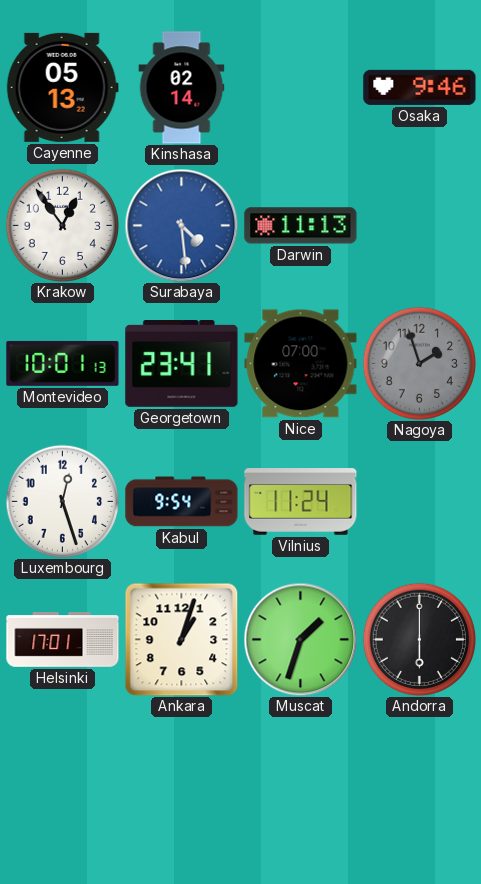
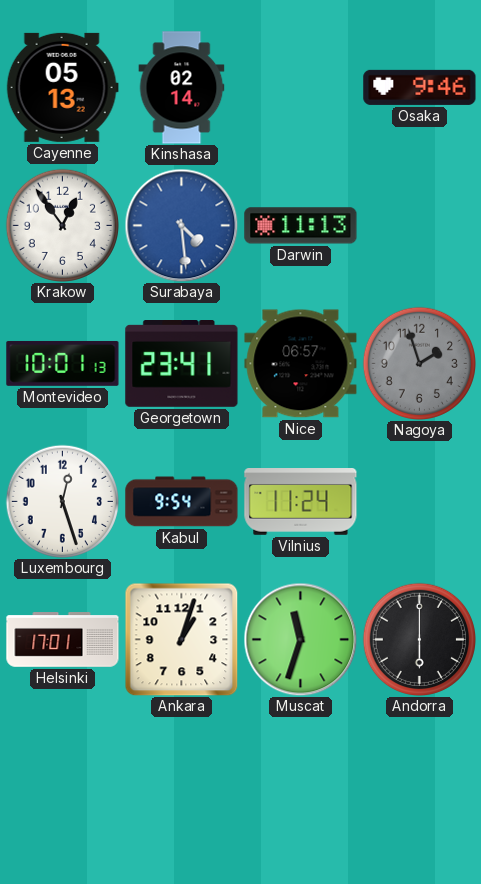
Nice: 07:00 -> 06:57
Muscat: 1:33 -> 11:33
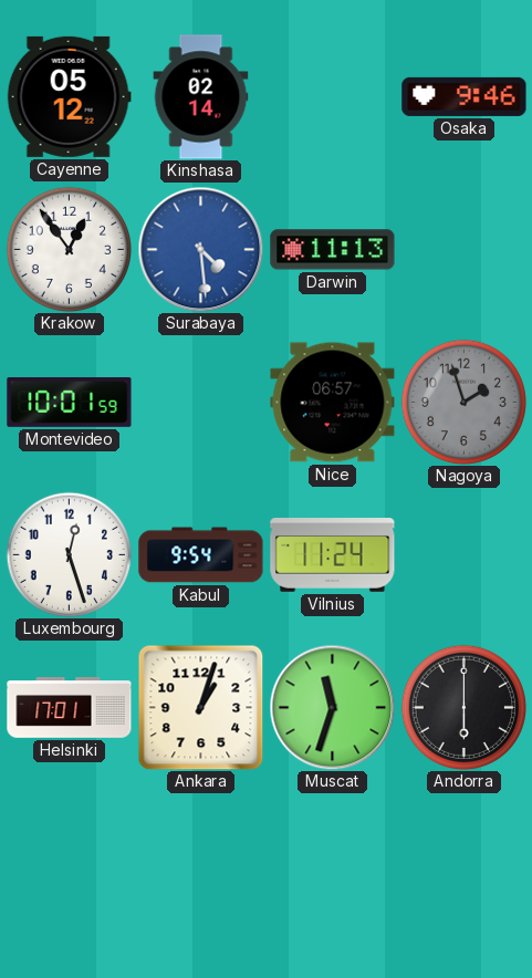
Cayenne: 05:13 -> 05:12
Montevideo: 10:01:13 -> 10:01:59
Georgetown: 23:41 -> none
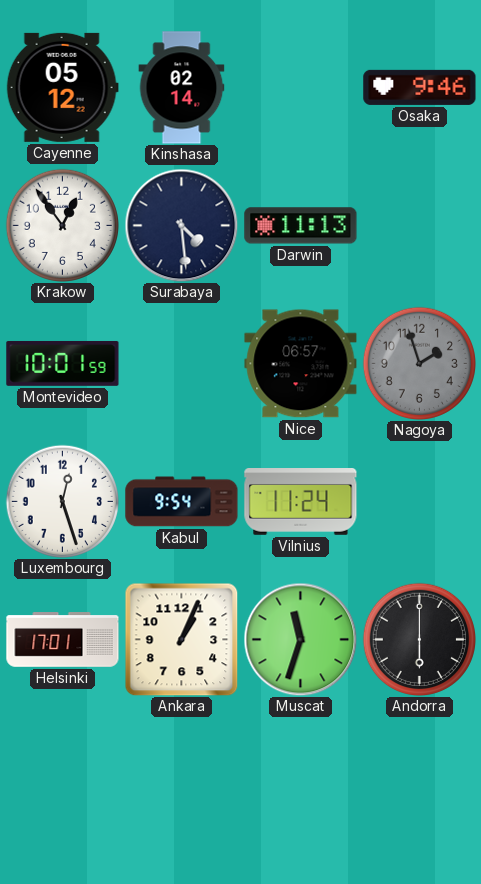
Surabaya dial: blue -> navy
Ankara: 1:03 -> 1:04
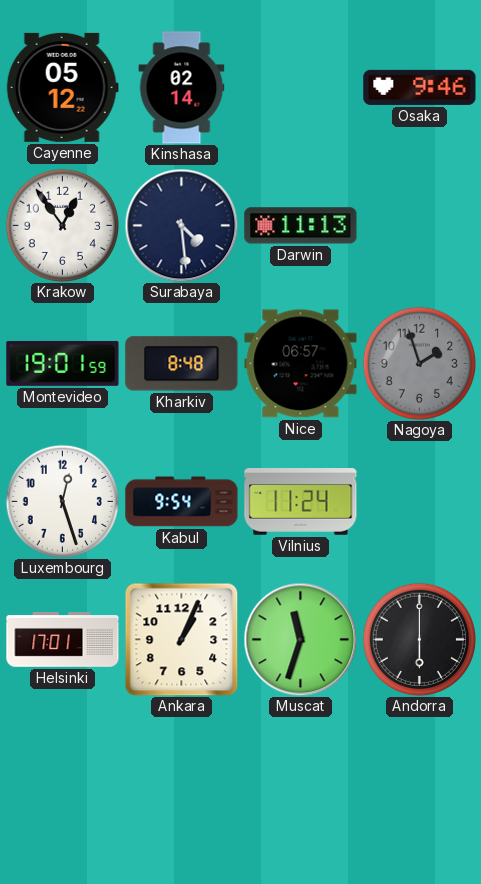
Montevideo: 10:01 -> 19:01
Kharkiv: none -> 8:48
